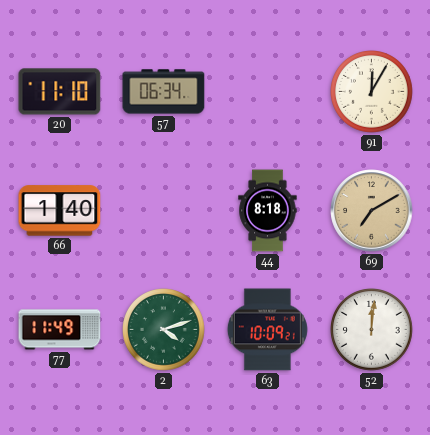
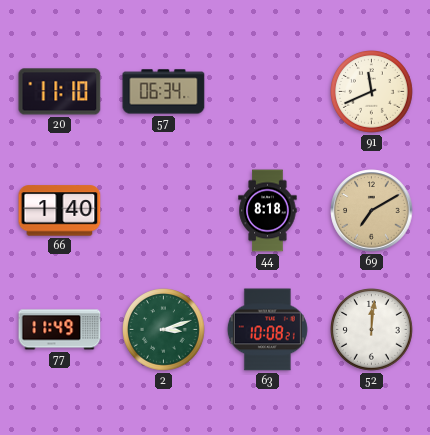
91: 12:05 -> 11:41
2: 4:12 -> 3:12
63: 10:09 -> 10:08
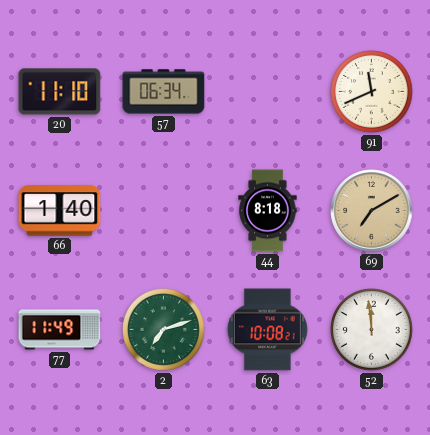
2: 3:12 -> 7:12
52: 12:01 -> 11:59
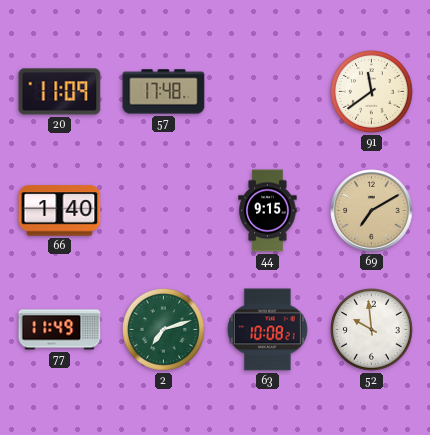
20: 11:10 -> 11:09
57: 06:34 -> 17:48
91: 11:41 -> 11:39
44: 8:18 -> 9:15
52: 11:59 -> 9:59
